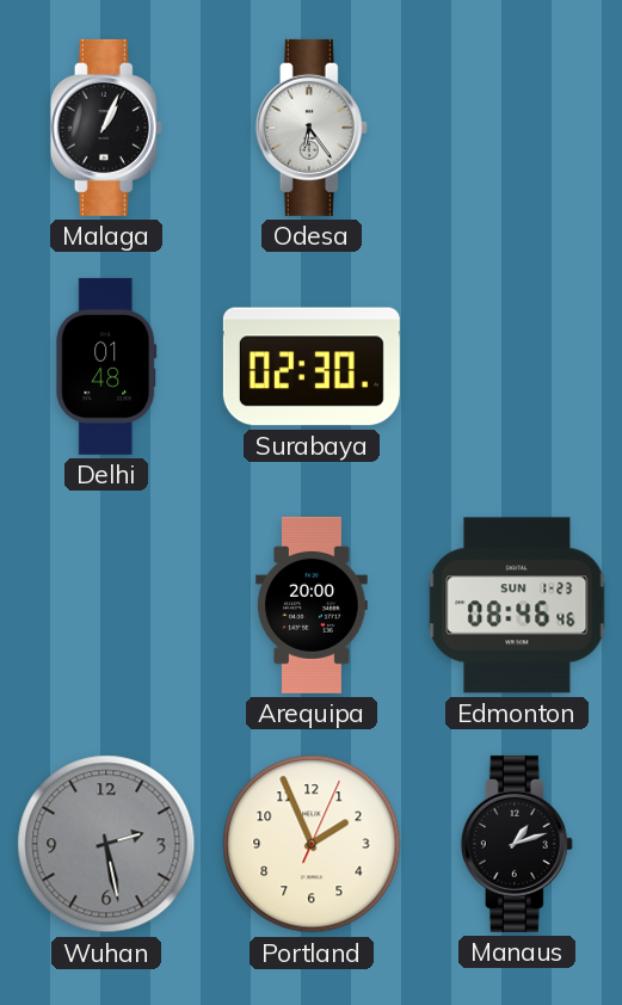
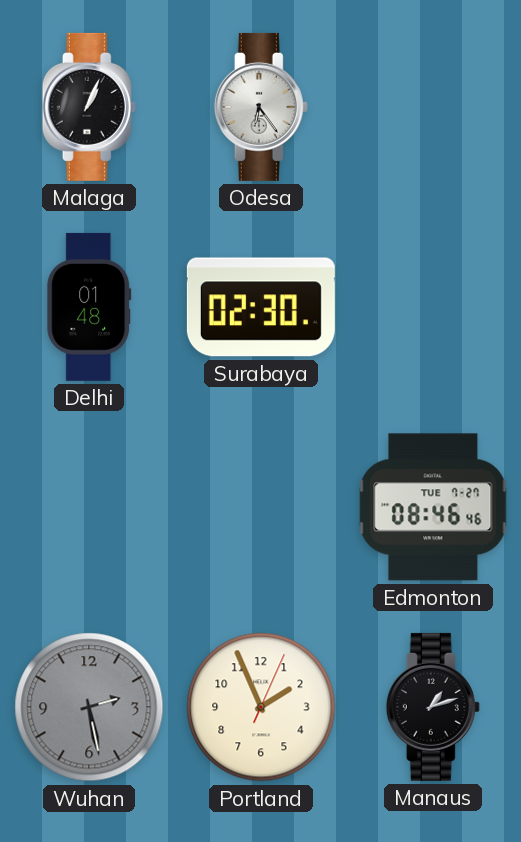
Arequipa: 20:00 -> none
Edmonton date: SUN 1-23 -> TUE 7-27
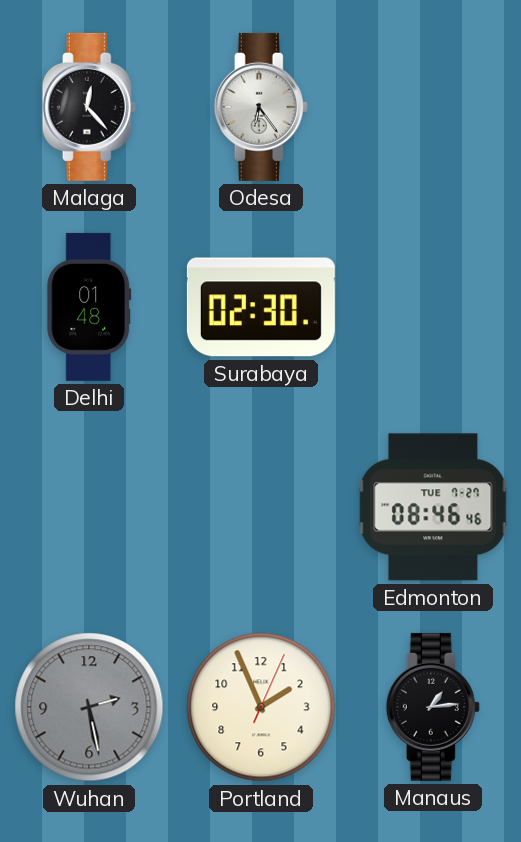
Malaga: 1:04 -> 12:23
Manaus: 1:12 -> 1:14
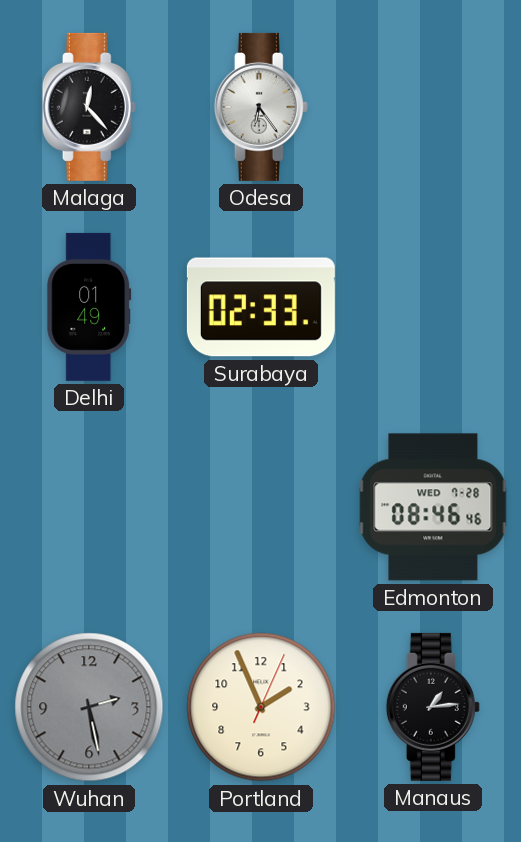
Delhi: 01:48 -> 01:49
Surabaya: 02:30 -> 02:33
Edmonton date: TUE 7-27 -> WED 7-28
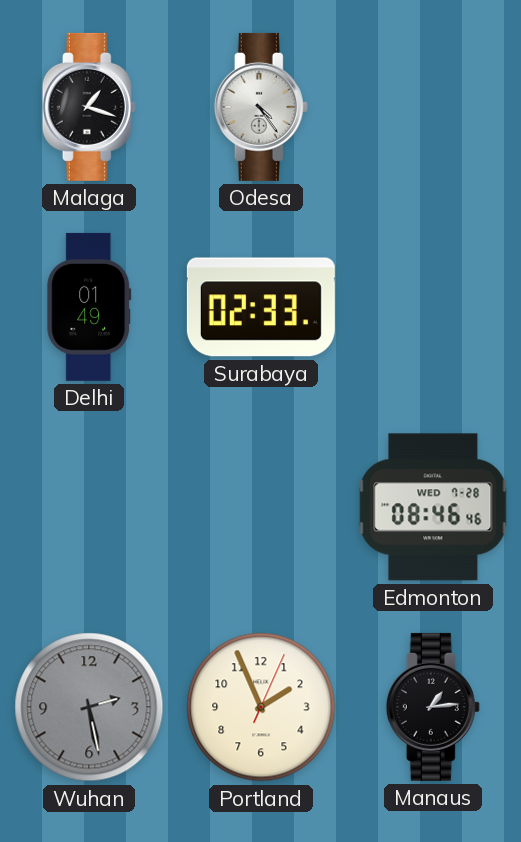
Malaga: 12:23 -> 1:18
Odesa: 6:24 -> 4:24
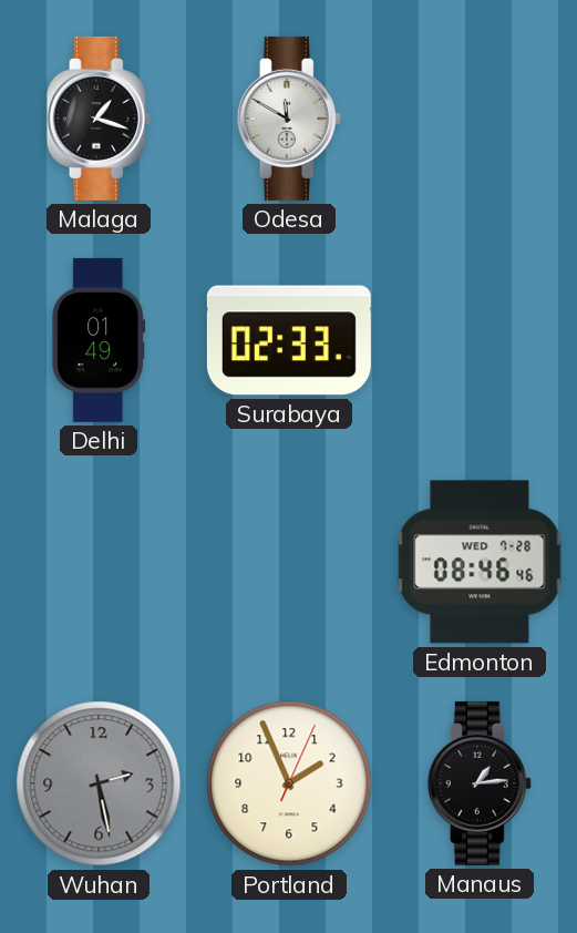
Odesa: 4:24 -> 11:50
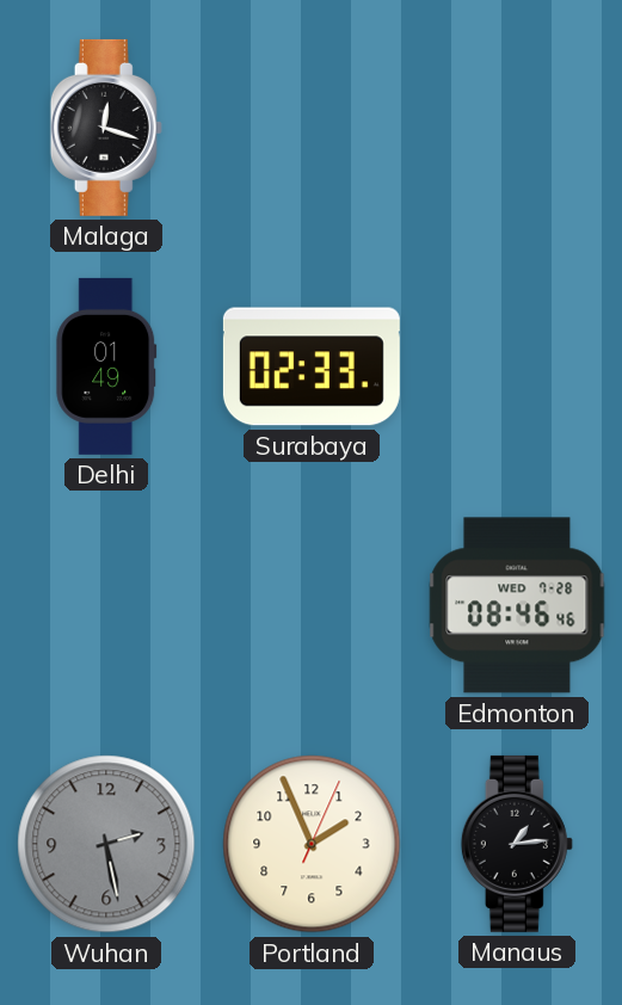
Malaga: 1:18 -> 12:18
Odesa: 11:50 -> none
